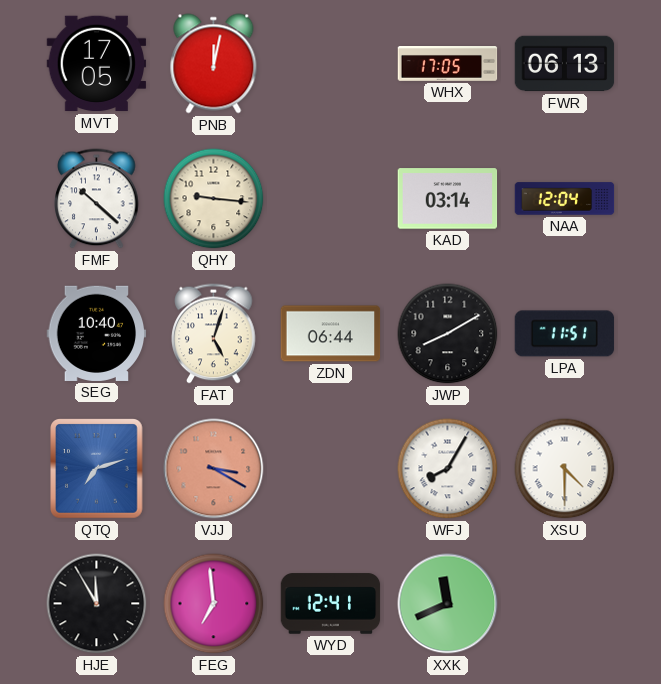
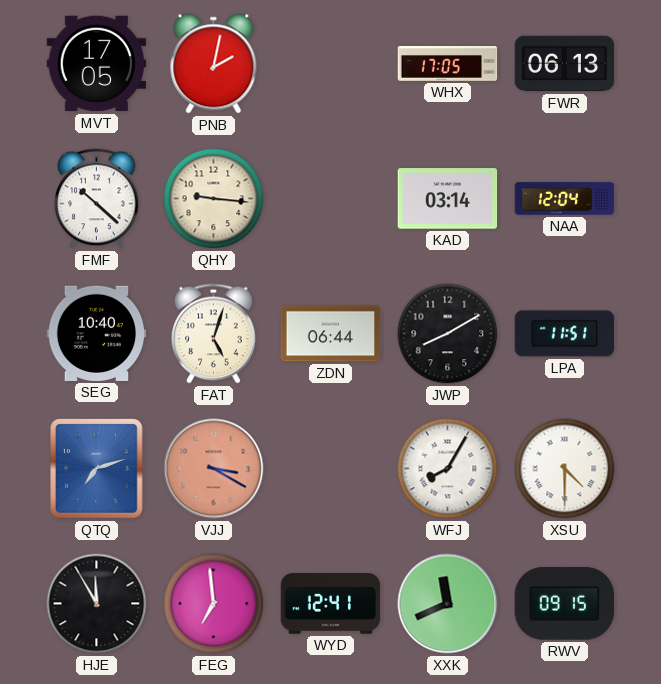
PNB: 12:02 -> 2:02
RWV: none -> 09:15
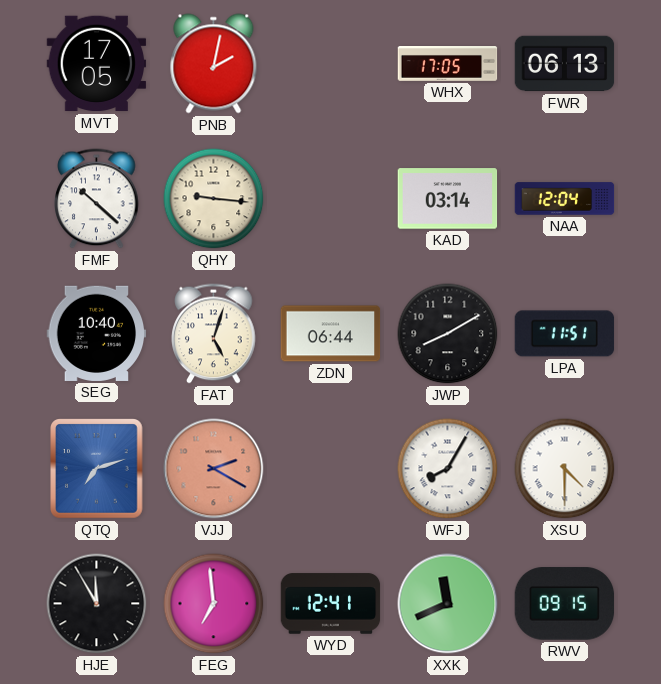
VJJ: 3:20 -> 2:20
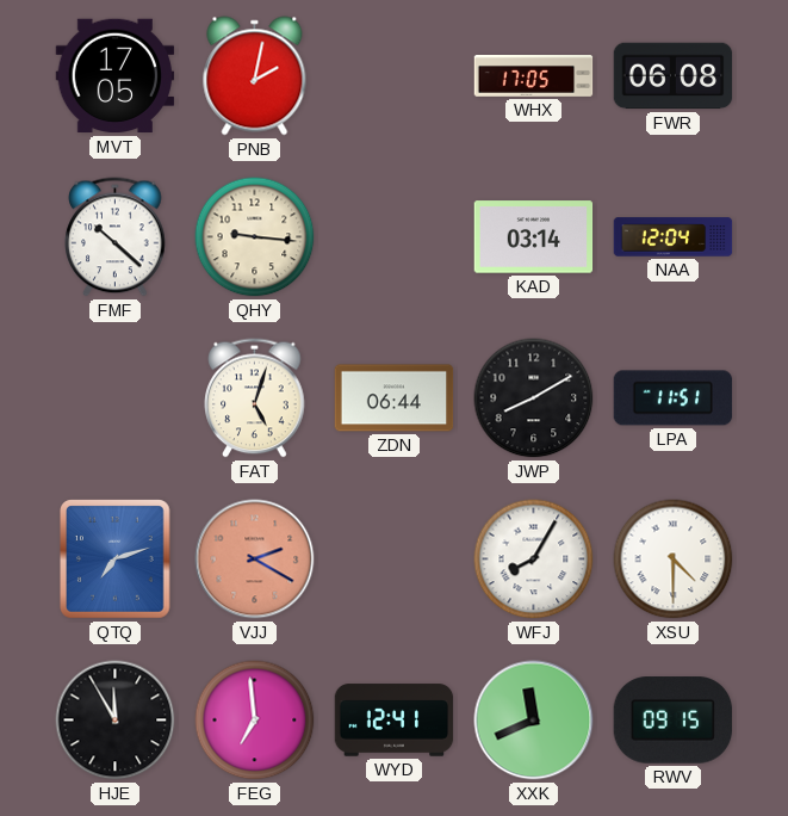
FWR: 06:13 -> 06:08
SEG: 10:40 -> none
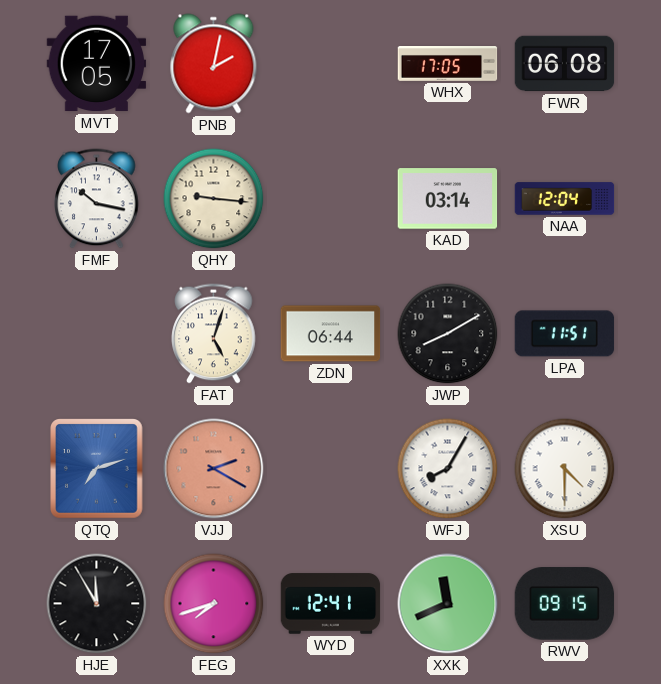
FMF: 10:22 -> 10:17
FEG: 6:59 -> 7:42
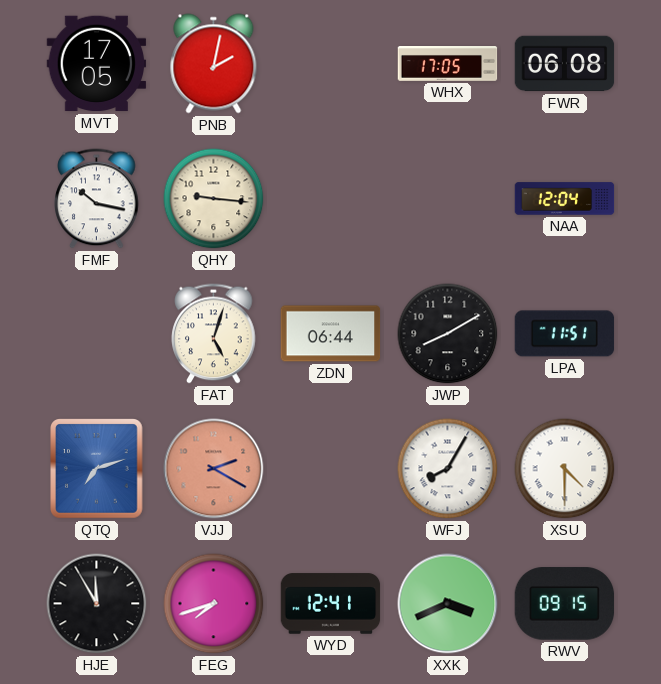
KAD: 03:14 -> none
XXK: 11:41 -> 3:41
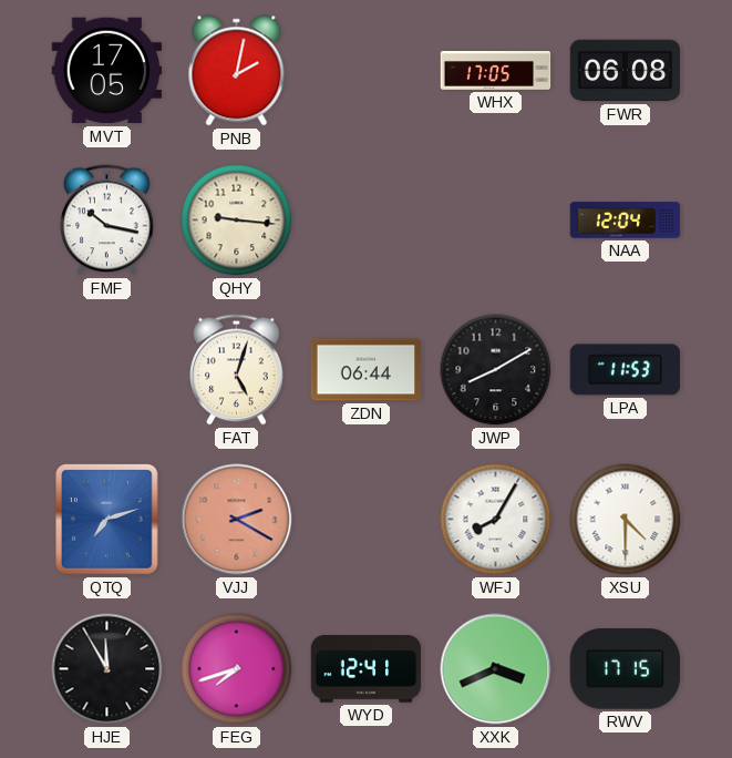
LPA: 11:51 -> 11:53
RWV: 09:15 -> 17:15
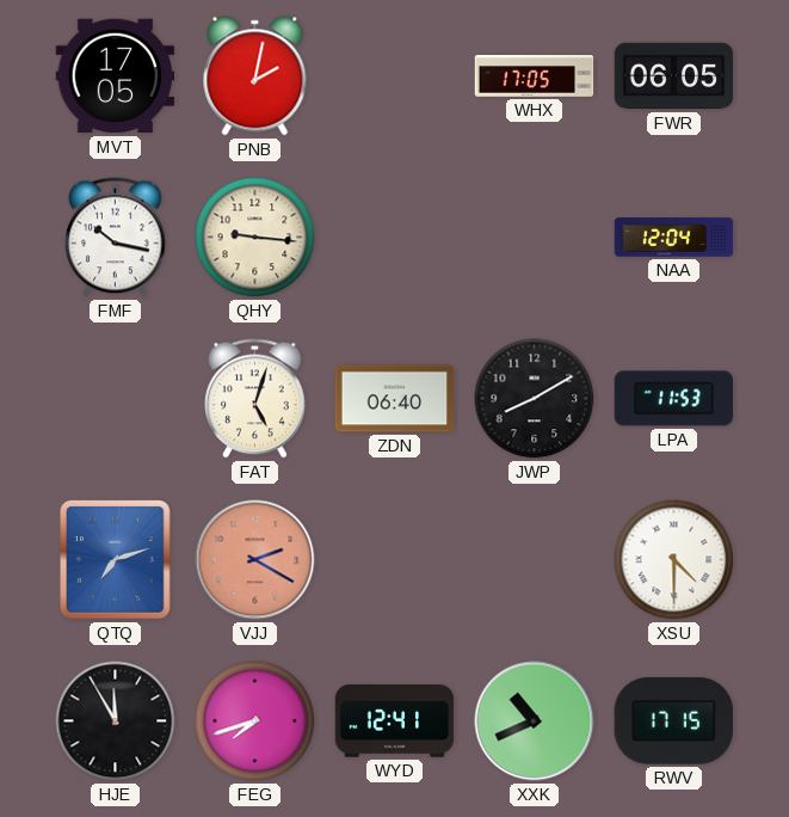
FWR: 06:08 -> 06:05
ZDN: 06:44 -> 06:40
WFJ: 8:05 -> none
XXK: 3:41 -> 10:41
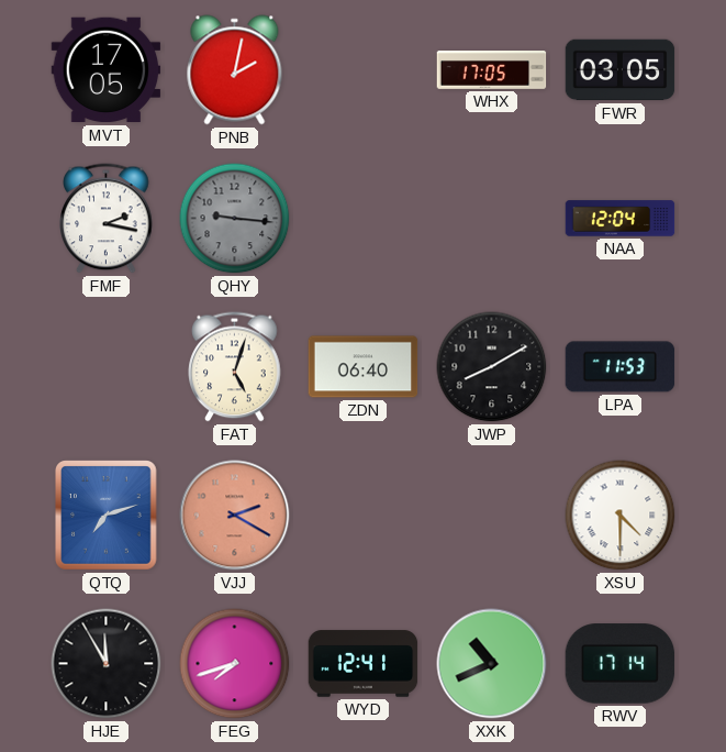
FWR: 06:05 -> 03:05
FMF: 10:17 -> 2:17
QHY dial: cream -> grey
RWV: 17:15 -> 17:14
